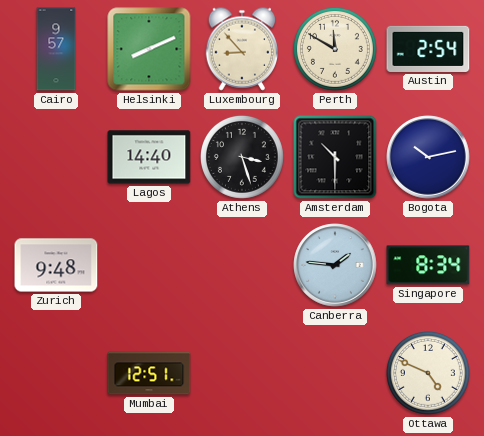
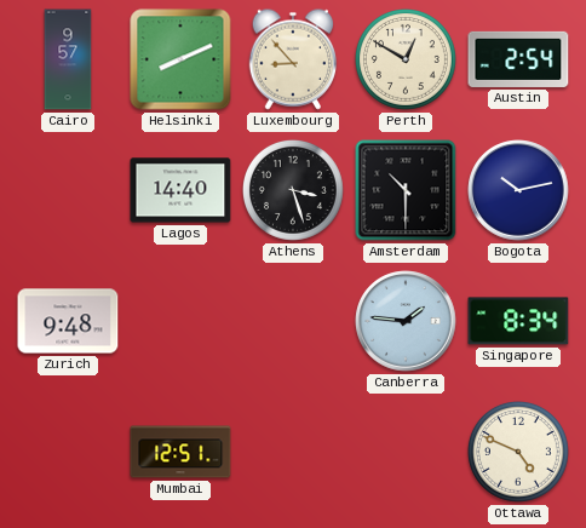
Perth: 11:50 -> 12:50
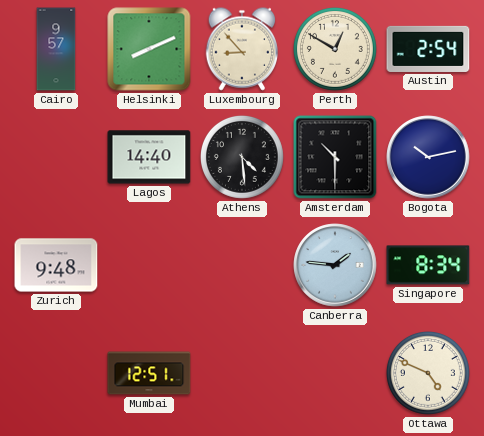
Athens: 3:27 -> 4:29
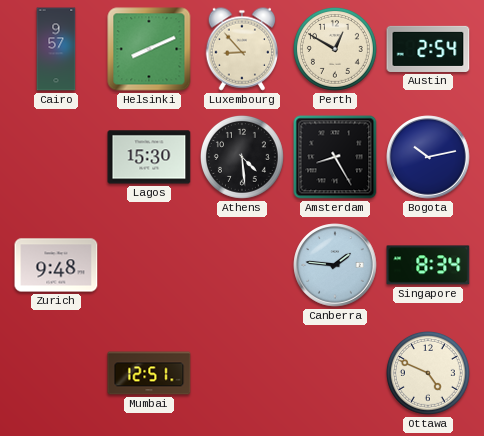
Lagos: 14:40 -> 15:30
Amsterdam: 10:30 -> 8:25
